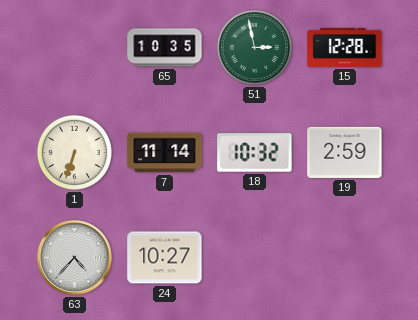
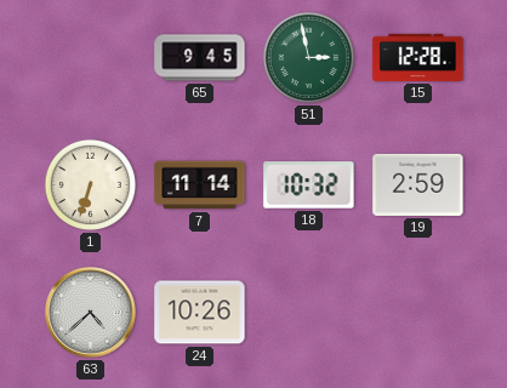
65: 10:35 -> 9:45
63: 4:37 -> 4:38
24: 10:27 -> 10:26
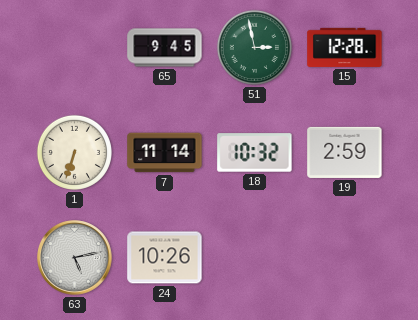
63: 4:38 -> 5:13
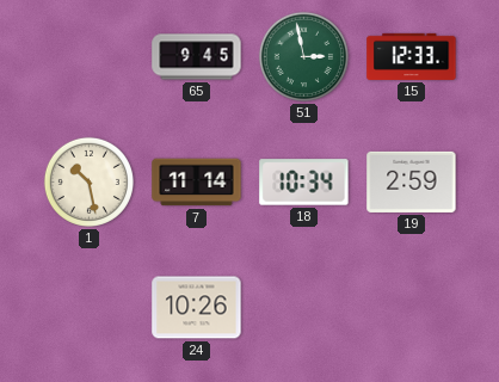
15: 12:28 -> 12:33
1: 6:33 -> 10:28
18: 10:32 -> 10:34
63: 5:13 -> none
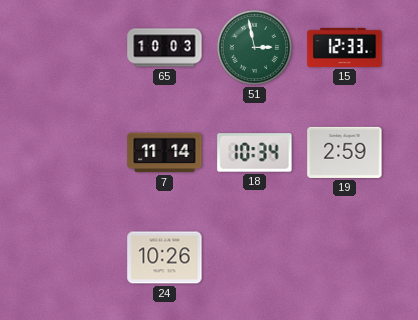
65: 9:45 -> 10:03
1: 10:28 -> none
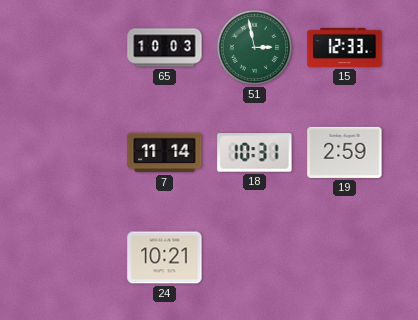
18: 10:34 -> 10:31
24: 10:26 -> 10:21
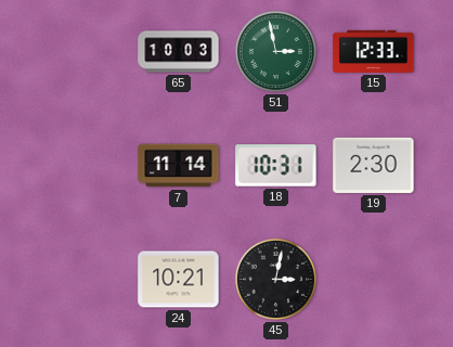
19: 2:59 -> 2:30
45: none -> 3:02
